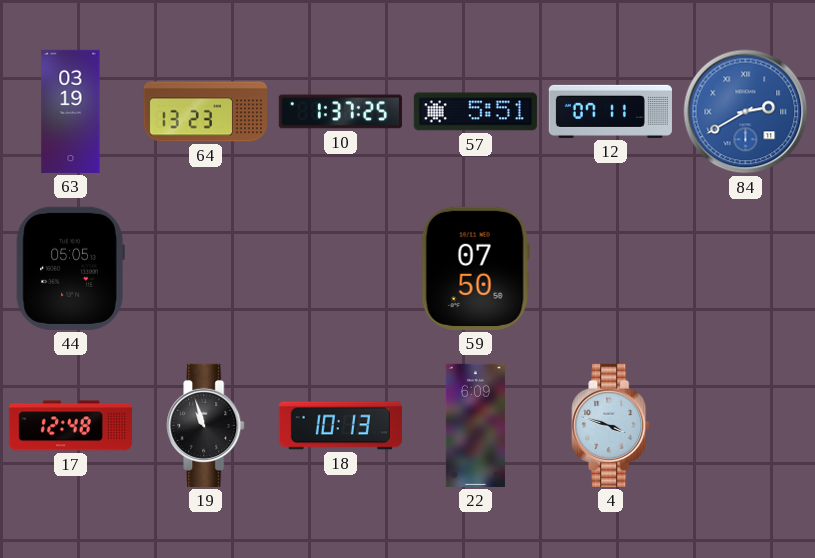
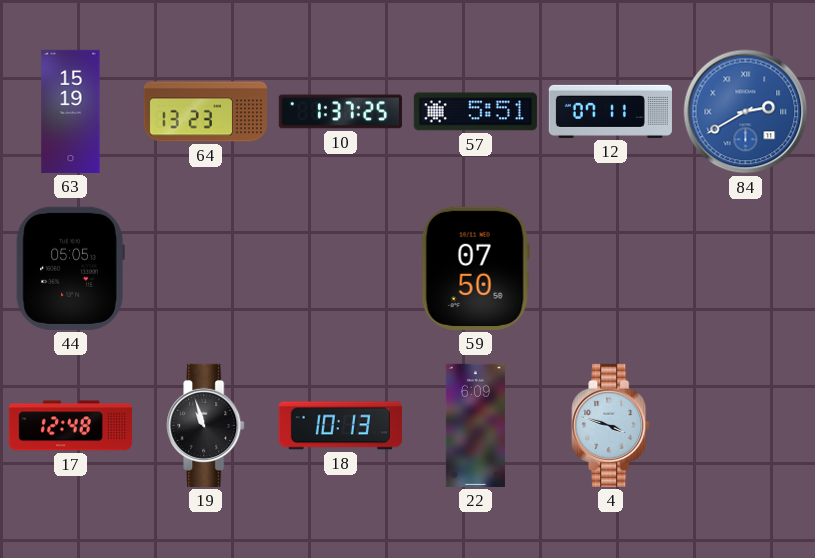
63: 03:19 -> 15:19
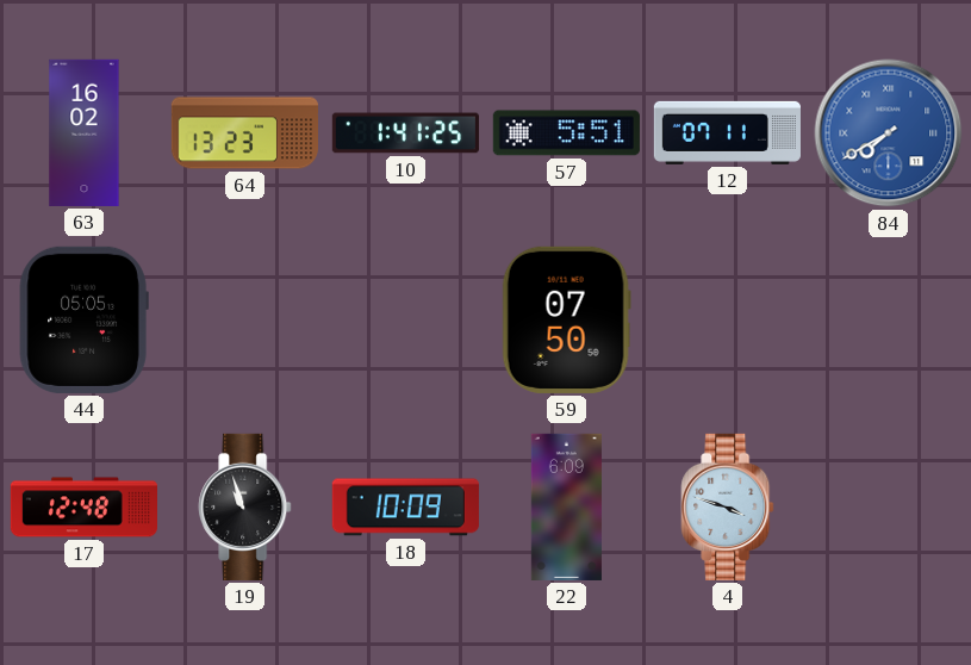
63: 15:19 -> 16:02
10: 1:37 -> 1:41
84: 2:40 -> 7:40
18: 10:13 -> 10:09
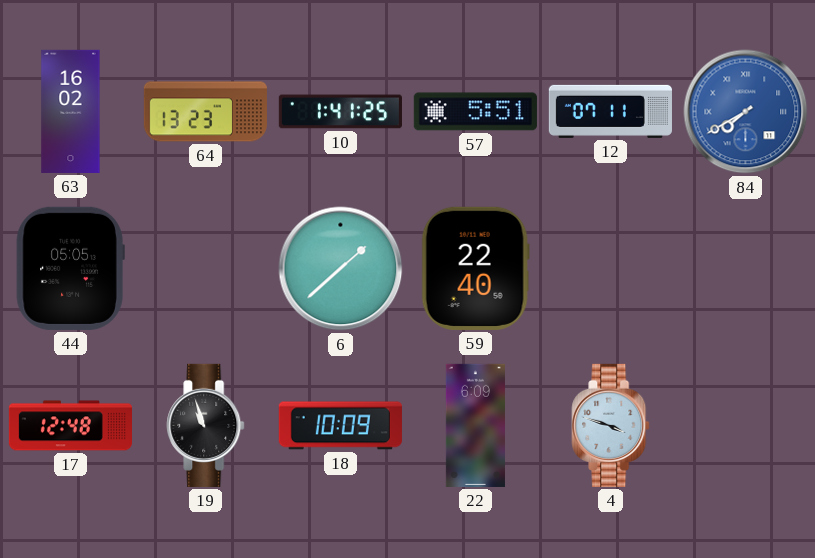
6: none -> 1:38
59: 07:50 -> 22:40
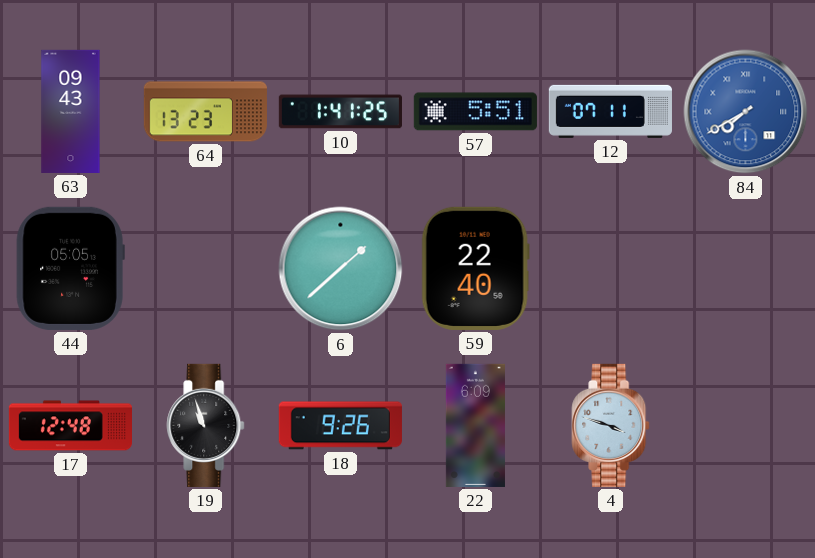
63: 16:02 -> 09:43
18: 10:09 -> 9:26
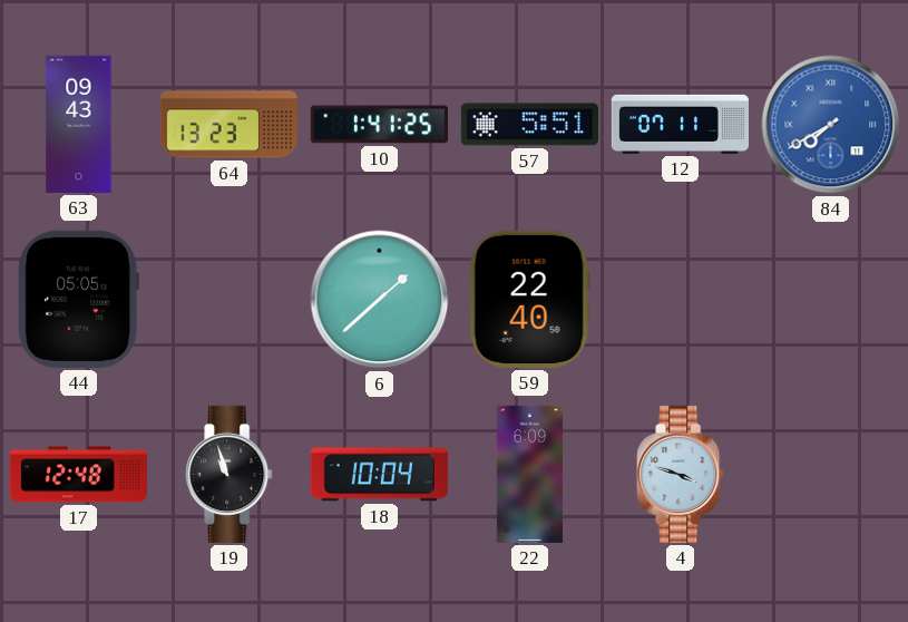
18: 9:26 -> 10:04
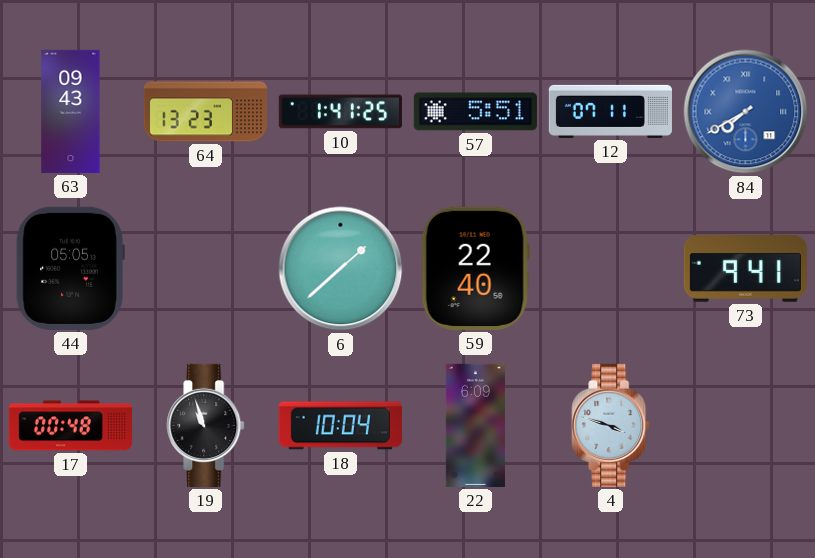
73: none -> 9:41
17: 12:48 -> 00:48
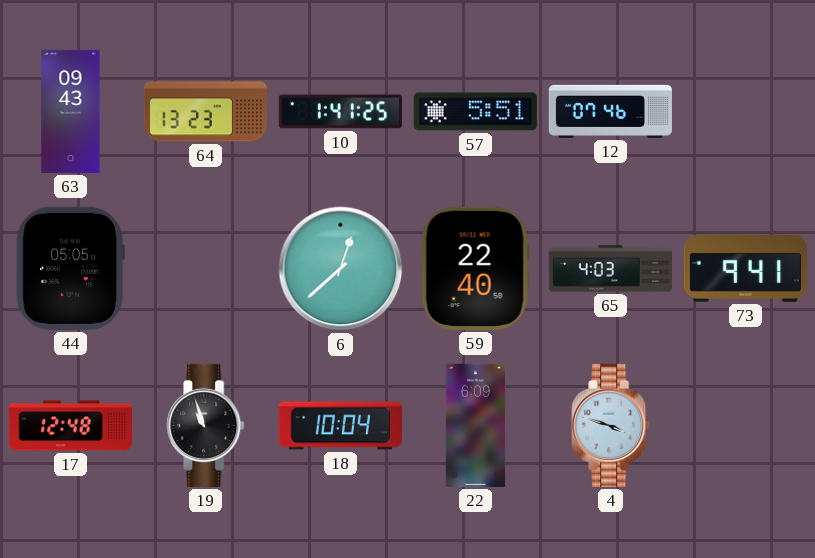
12: 07:11 -> 07:46
84: 7:40 -> none
6: 1:38 -> 12:38
65: none -> 4:03
17: 00:48 -> 12:48
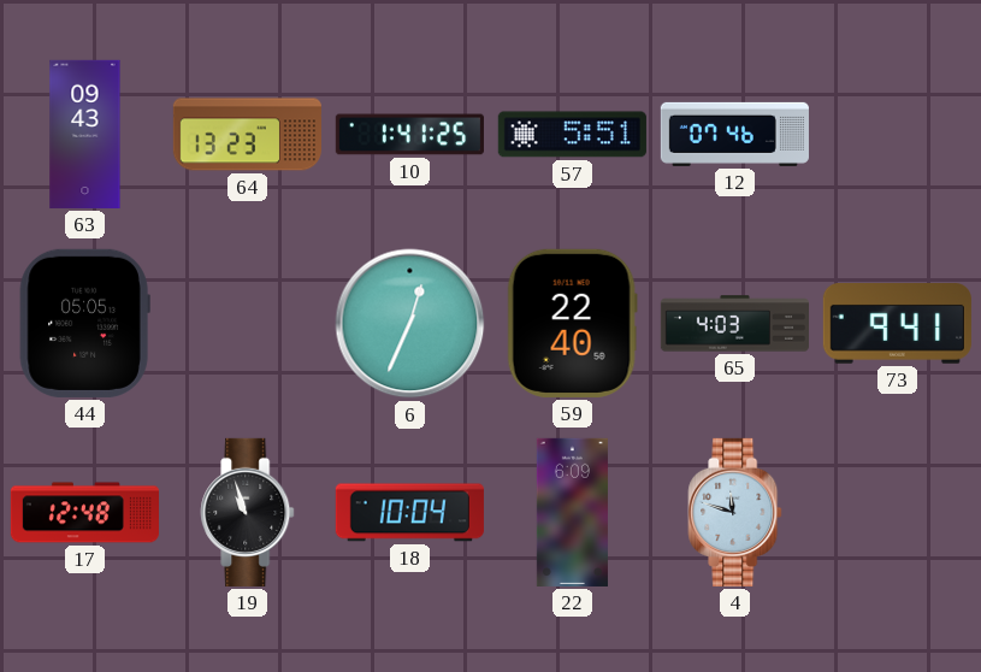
6: 12:38 -> 12:34
4: 3:48 -> 11:48
